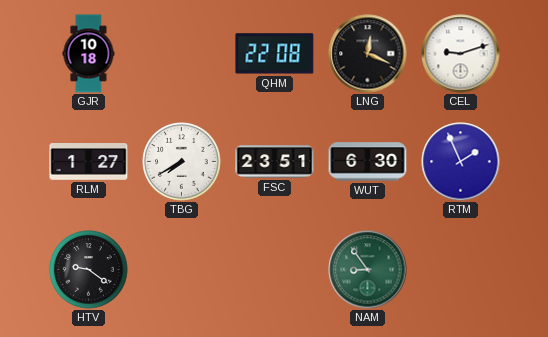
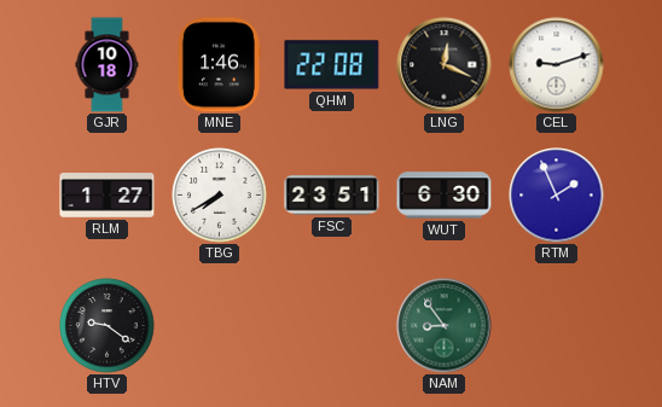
MNE: none -> 1:46
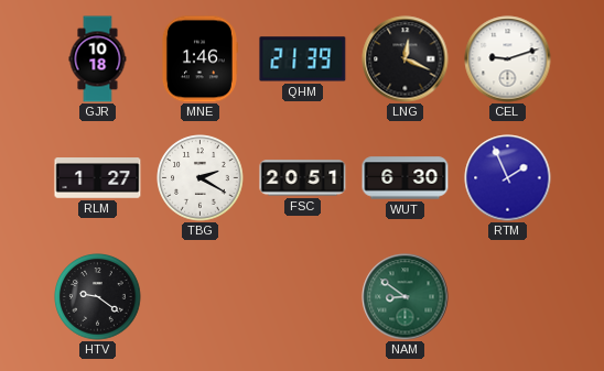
QHM: 22:08 -> 21:39
TBG: 7:40 -> 2:20
FSC: 23:51 -> 20:51
NAM: 8:54 -> 8:51
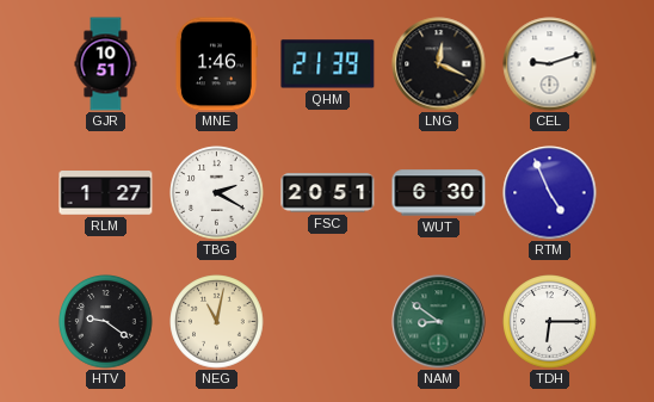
GJR: 10:18 -> 10:51
RTM: 1:56 -> 4:56
NEG: none -> 11:02
TDH: none -> 6:15
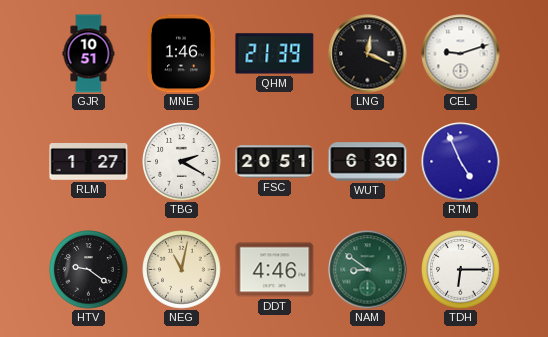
DDT: none -> 4:46
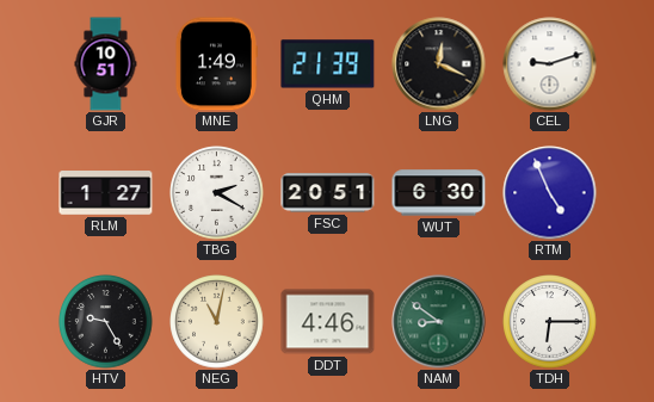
MNE: 1:46 -> 1:49
HTV: 9:21 -> 9:25
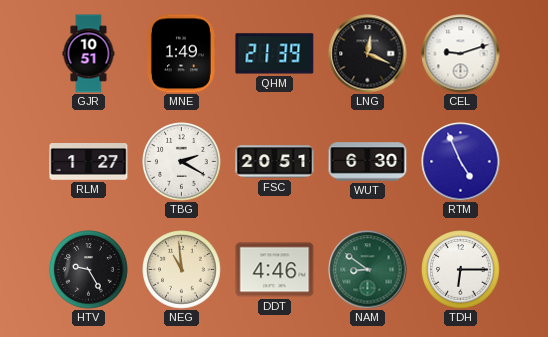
NEG: 11:02 -> 10:59
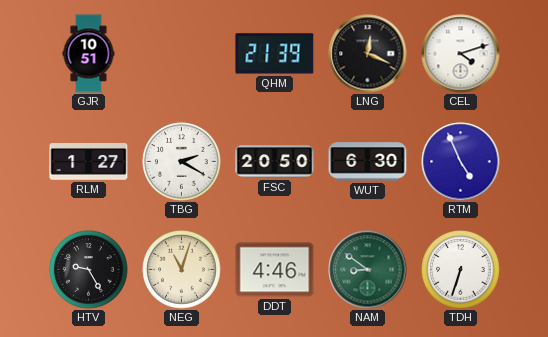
MNE: 1:49 -> none
CEL: 9:12 -> 4:12
FSC: 20:51 -> 20:50
NEG: 10:59 -> 11:03
TDH: 6:15 -> 6:33
